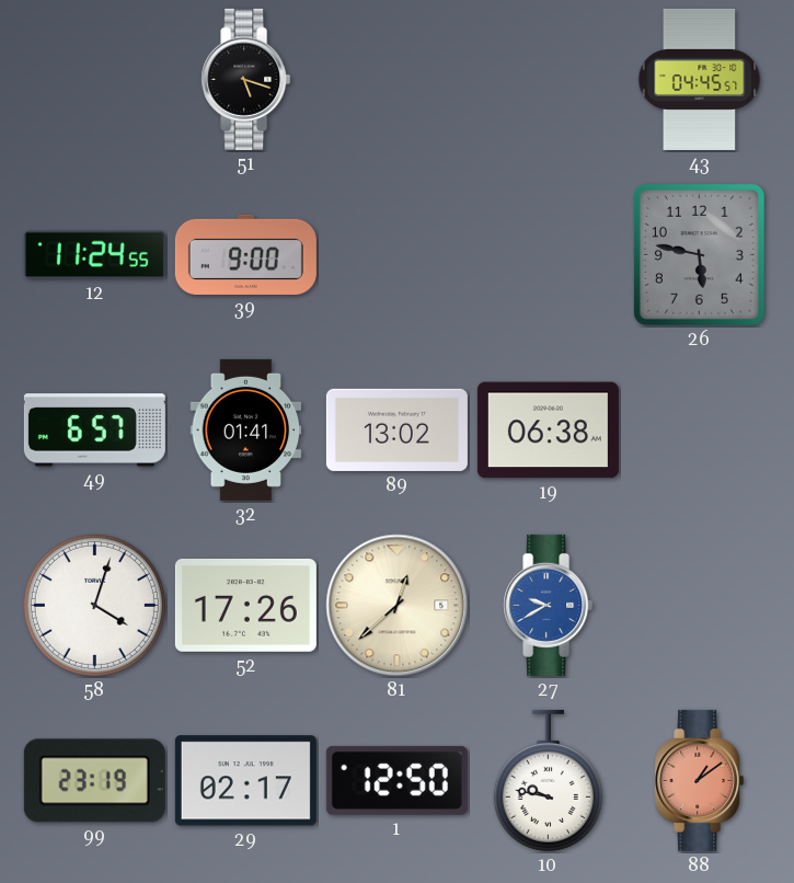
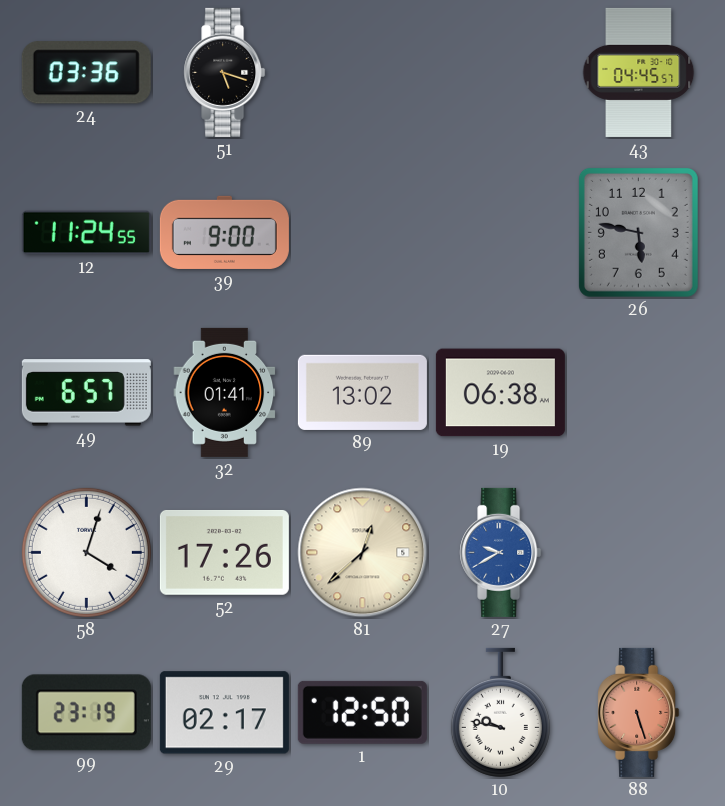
24: none -> 03:36
88: 1:09 -> 5:27
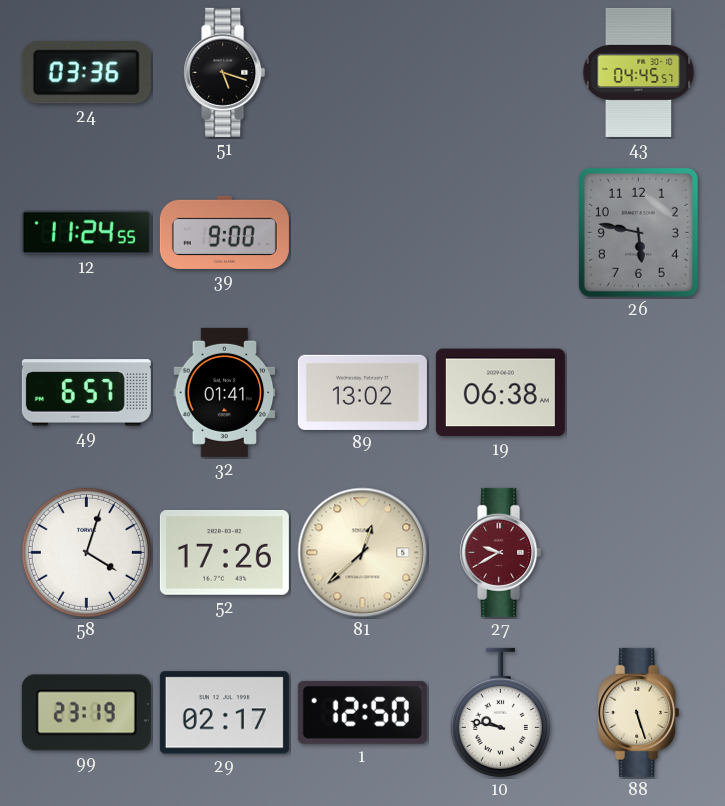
27 dial: blue -> burgundy
88 dial: salmon -> cream
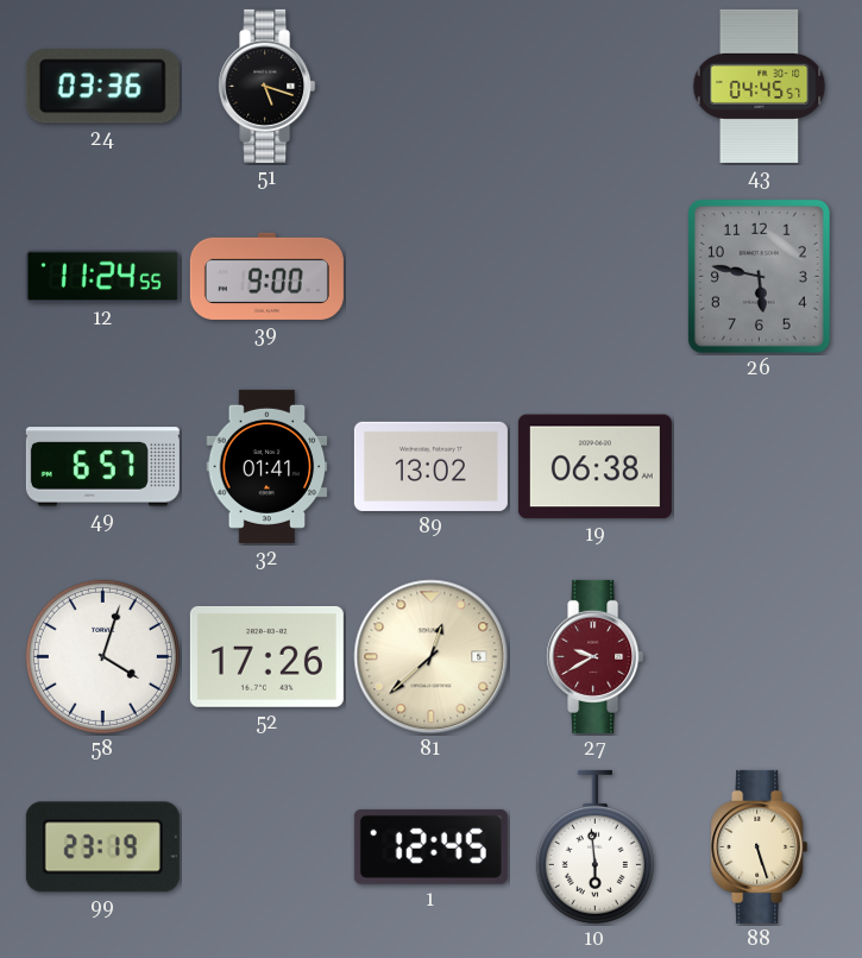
29: 02:17 -> none
1: 12:50 -> 12:45
10: 9:47 -> 5:59
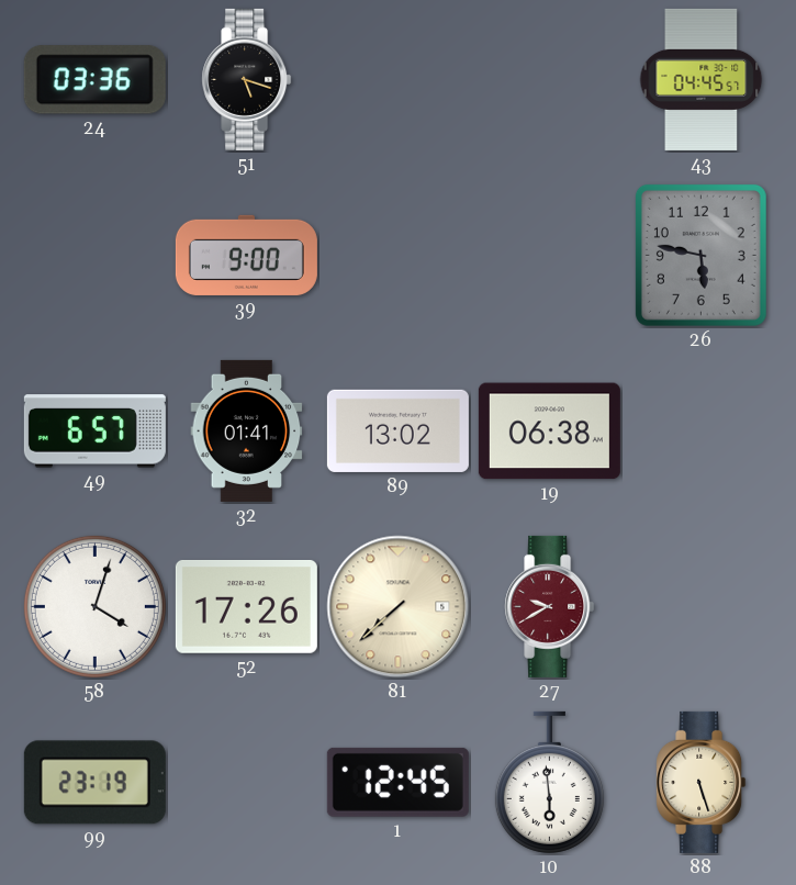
12: 11:24 -> none
81: 12:38 -> 7:38
